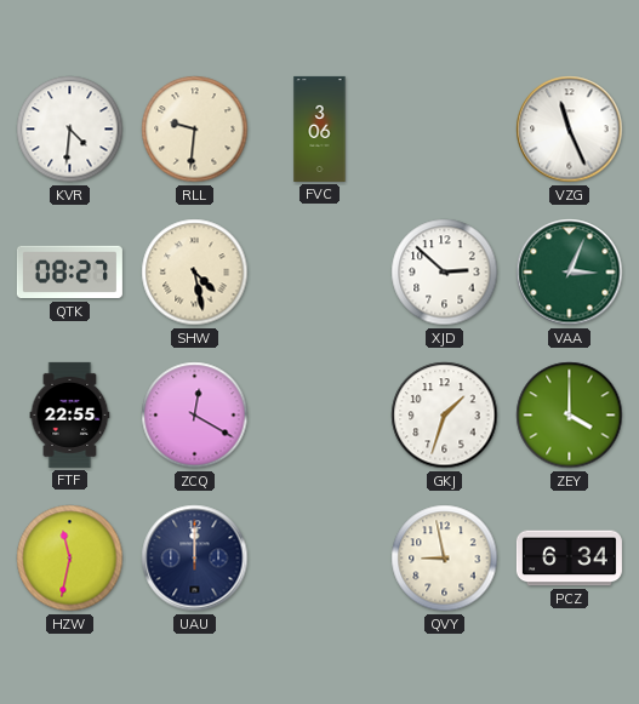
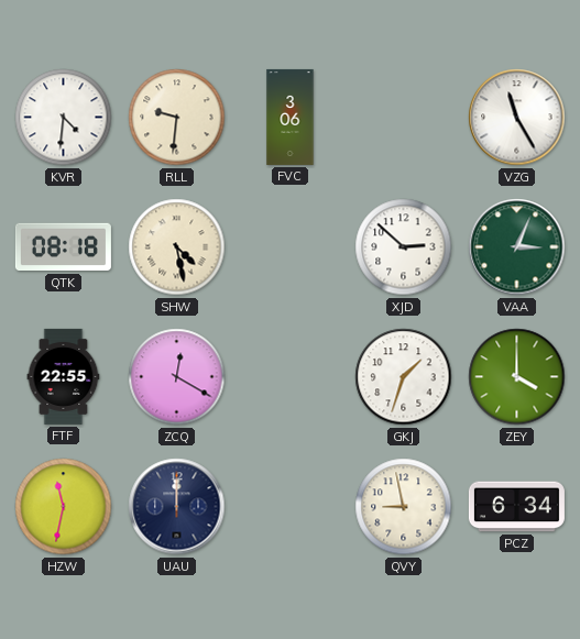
VZG: 11:26 -> 11:25
QTK: 08:27 -> 08:18
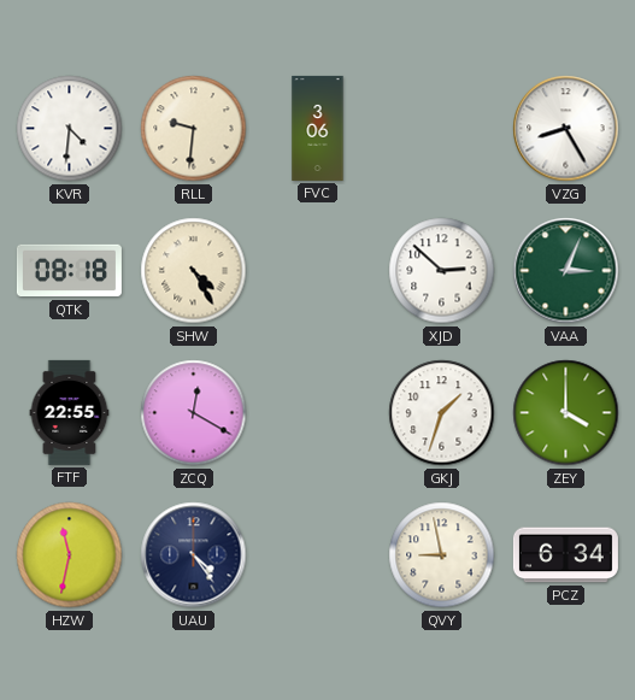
VZG: 11:25 -> 8:25
SHW: 4:28 -> 4:25
UAU: 12:00 -> 4:24
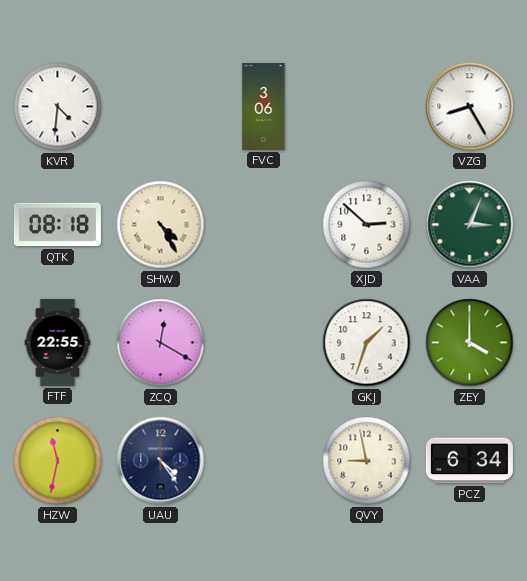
RLL: 9:31 -> none
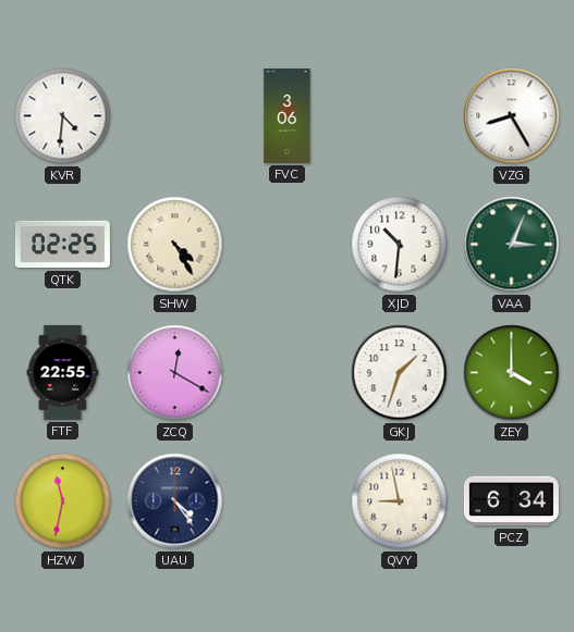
QTK: 08:18 -> 02:25
XJD: 2:52 -> 10:31
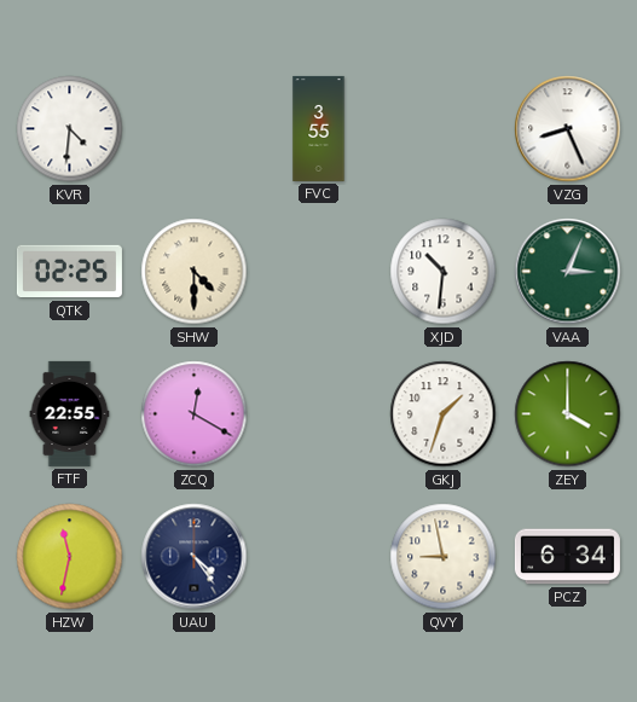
FVC: 3:06 -> 3:55
VZG: 8:25 -> 8:26
SHW: 4:25 -> 4:30
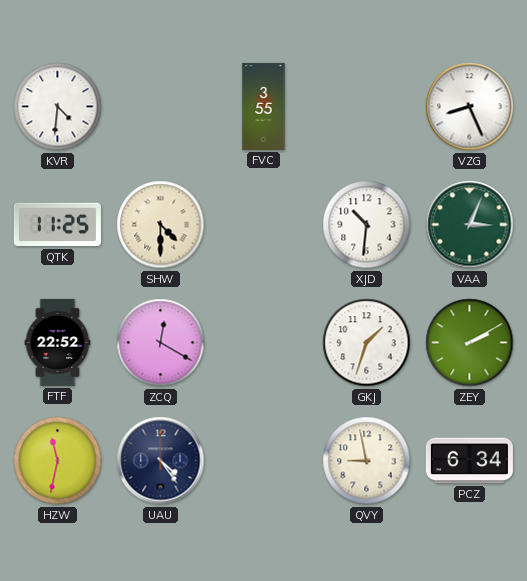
QTK: 02:25 -> 11:25
FTF: 22:55 -> 22:52
ZEY: 4:00 -> 2:10
